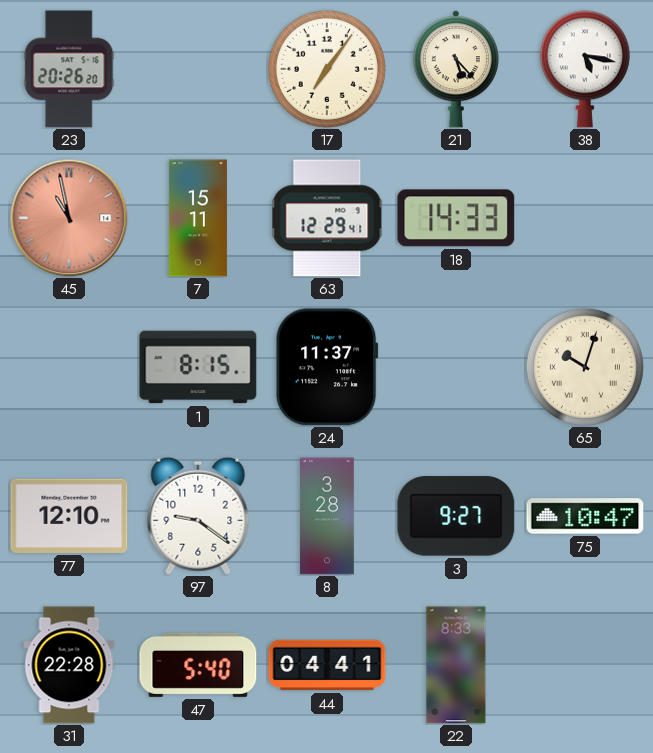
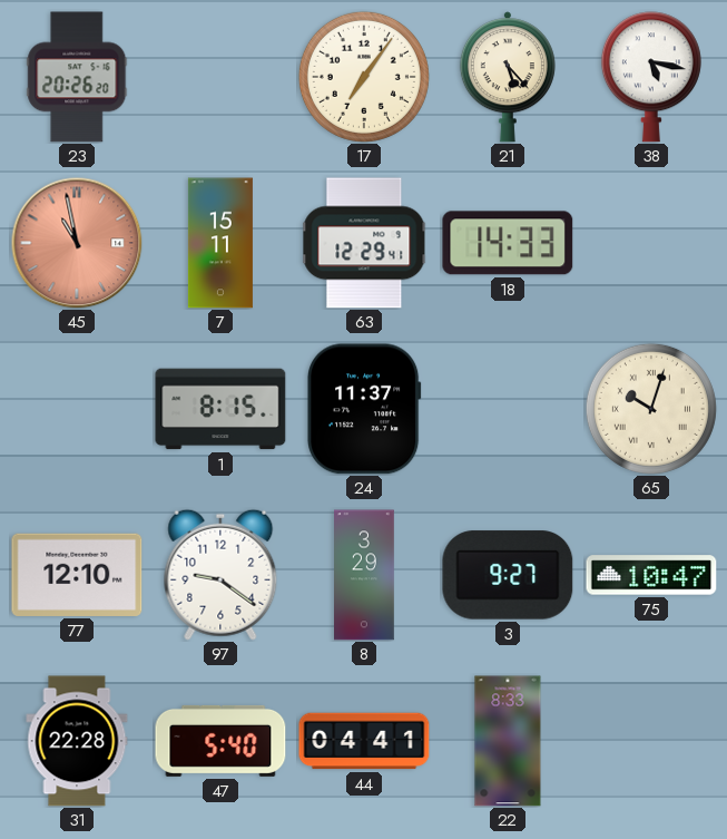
8: 3:28 -> 3:29
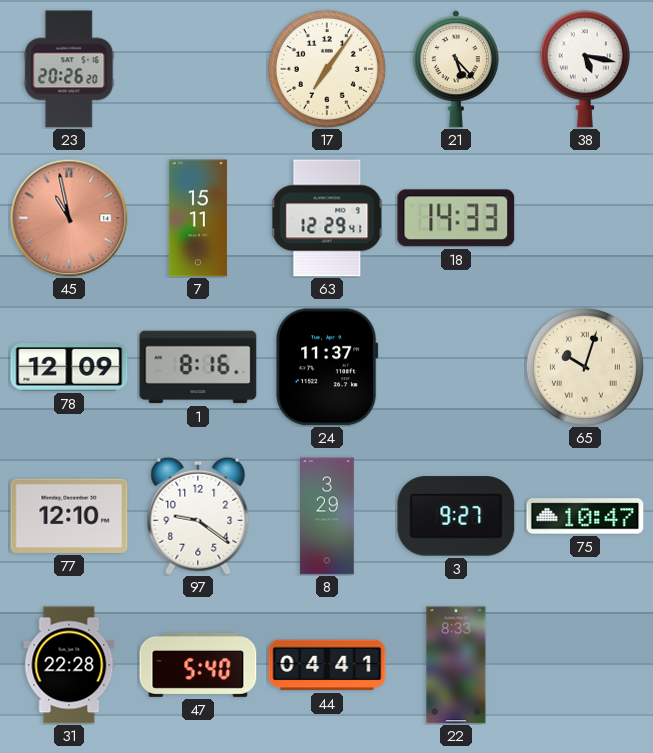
78: none -> 12:09
1: 8:15 -> 8:16
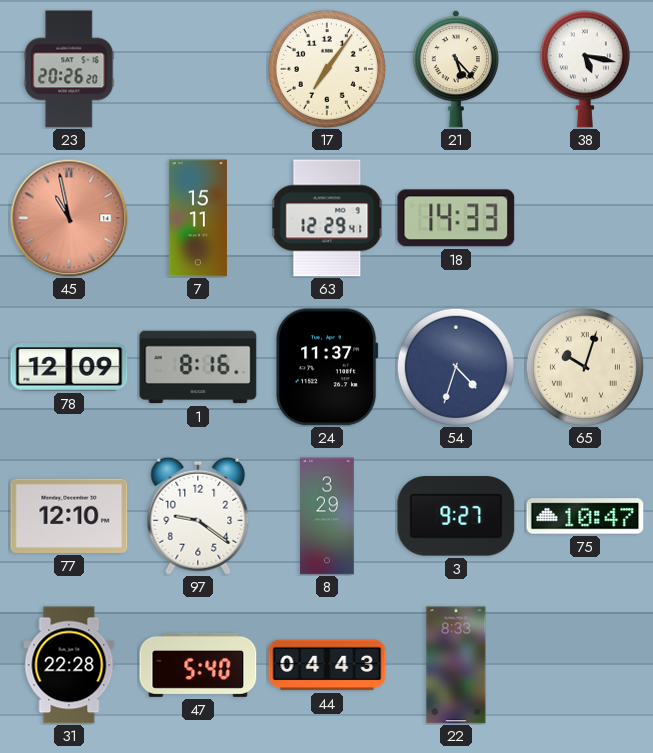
54: none -> 4:33
44: 04:41 -> 04:43
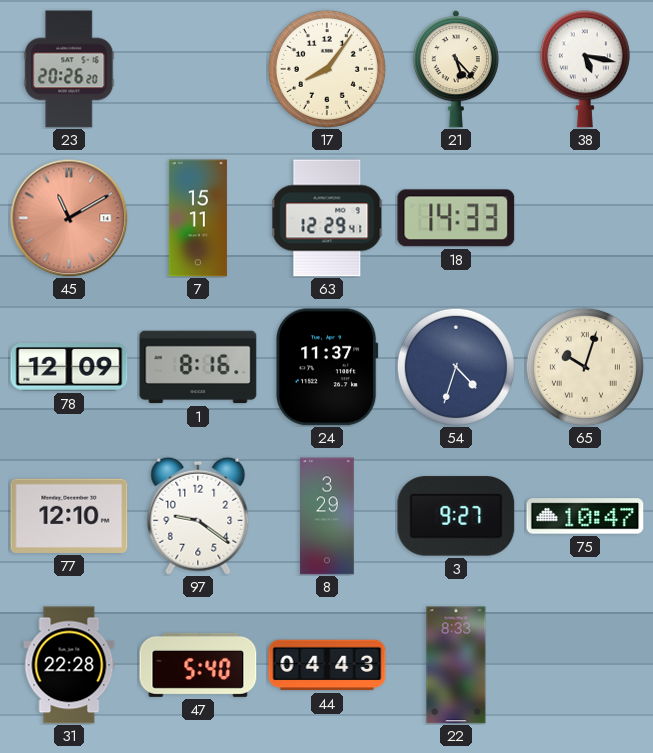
17: 7:06 -> 8:06
45: 10:58 -> 11:10
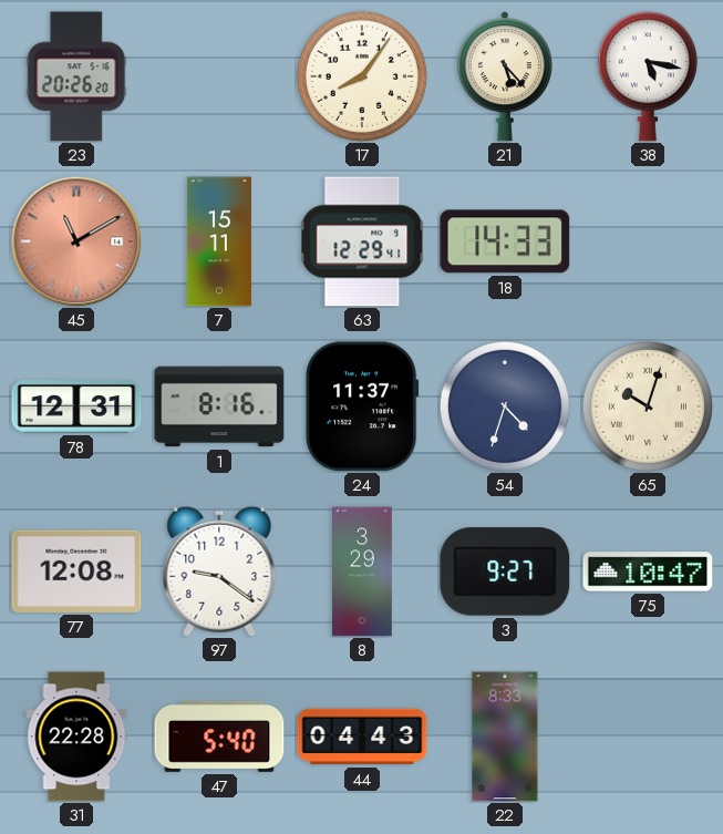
78: 12:09 -> 12:31
77: 12:10 -> 12:08
